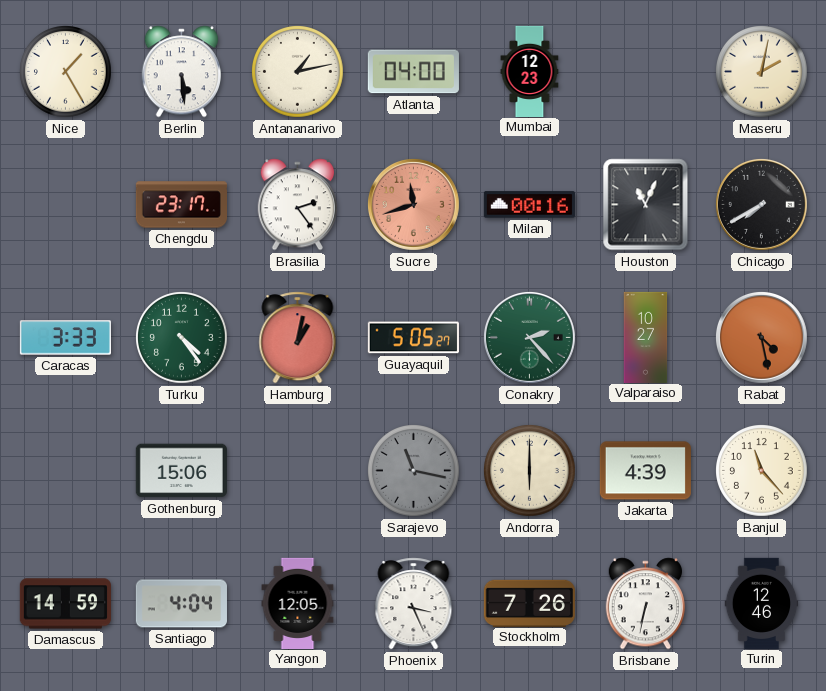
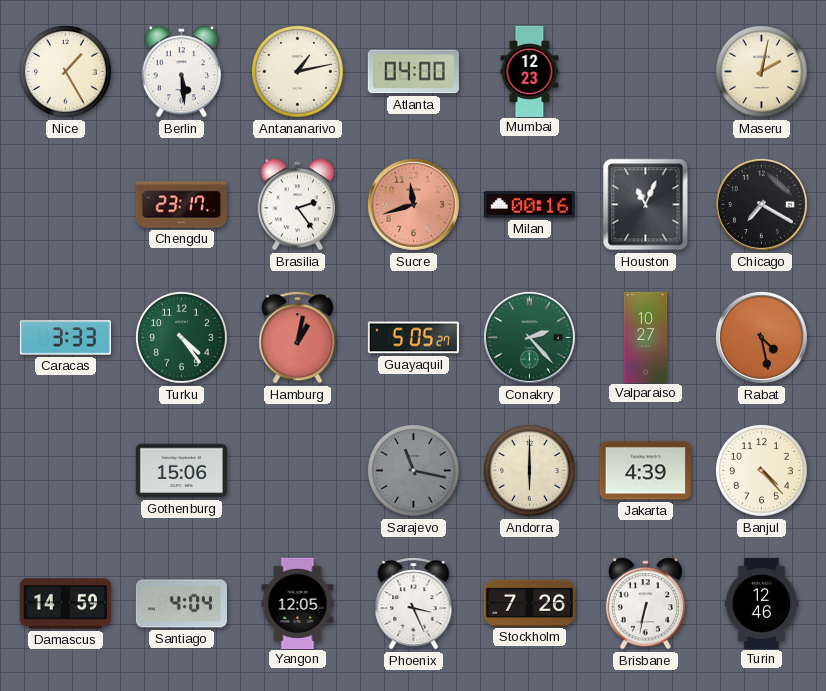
Chicago: 7:40 -> 7:20
Banjul: 11:23 -> 4:23
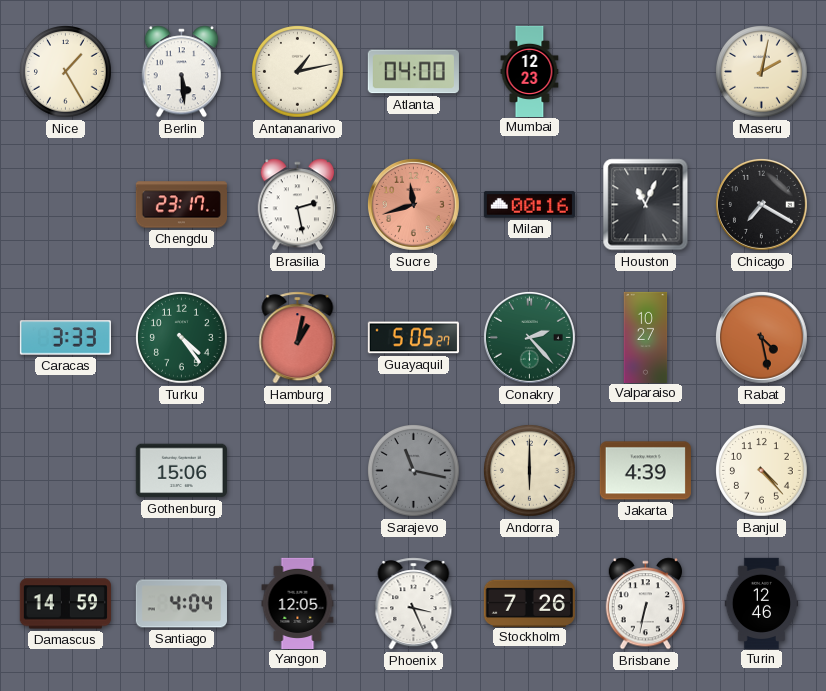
Brasilia: 2:24 -> 2:28
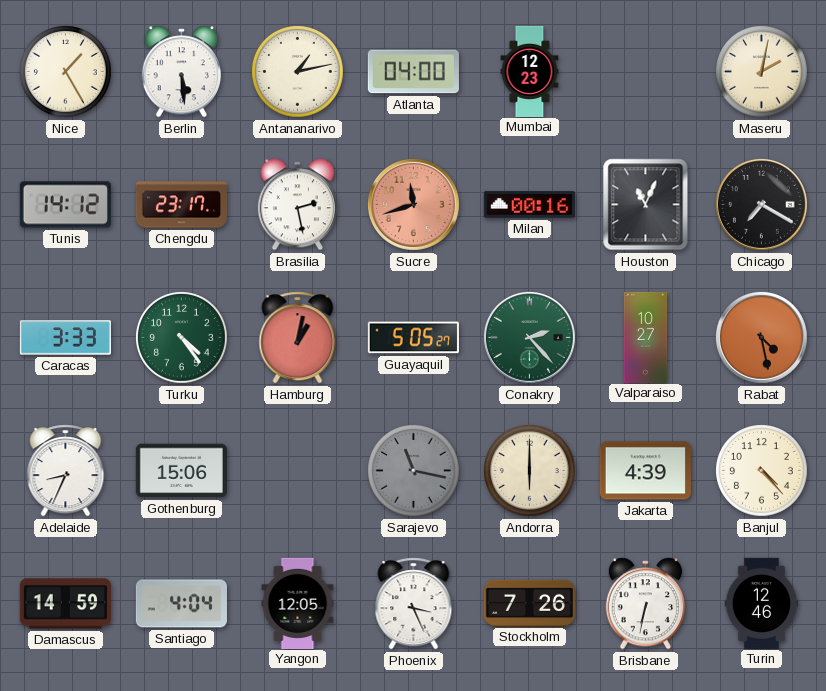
Tunis: none -> 14:12
Adelaide: none -> 8:34
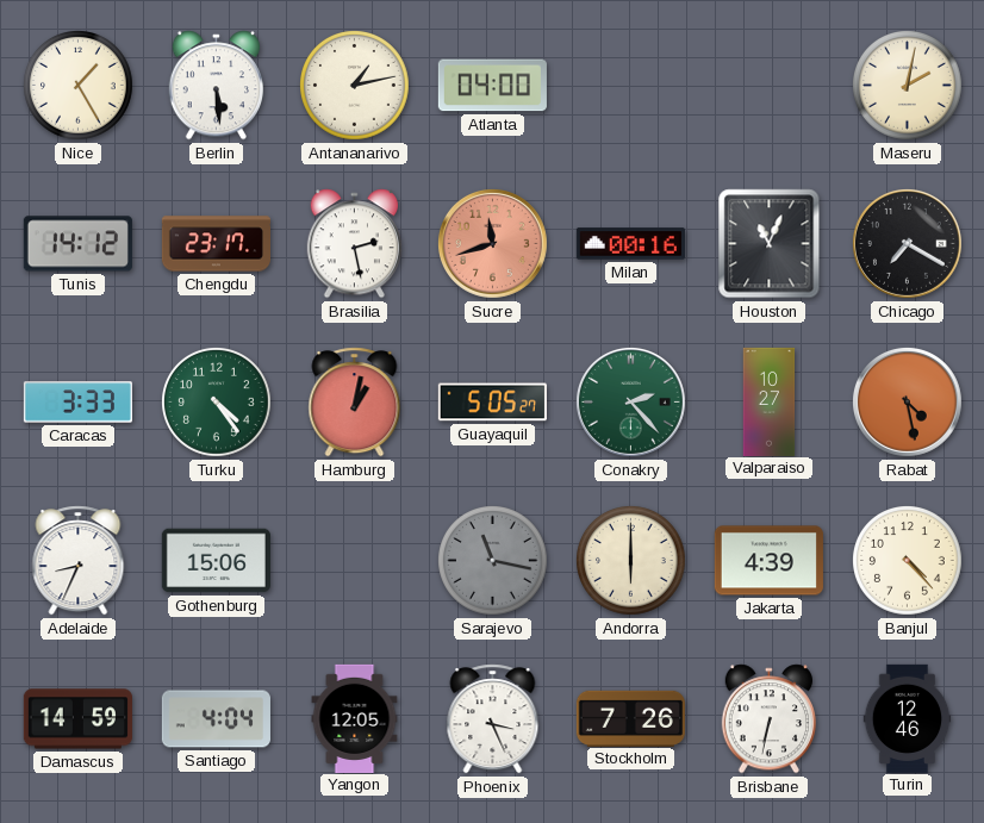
Mumbai: 12:23 -> none
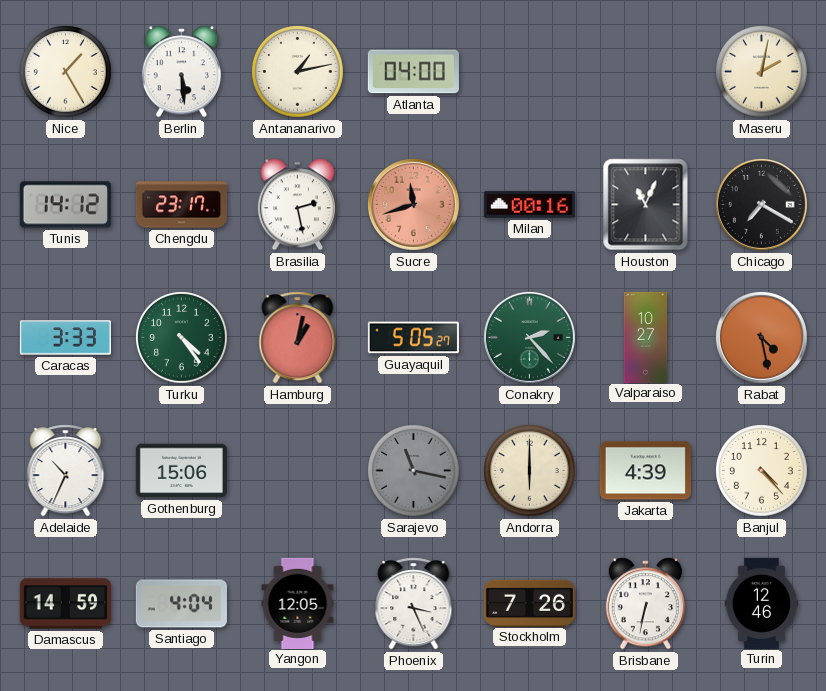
Adelaide: 8:34 -> 10:34
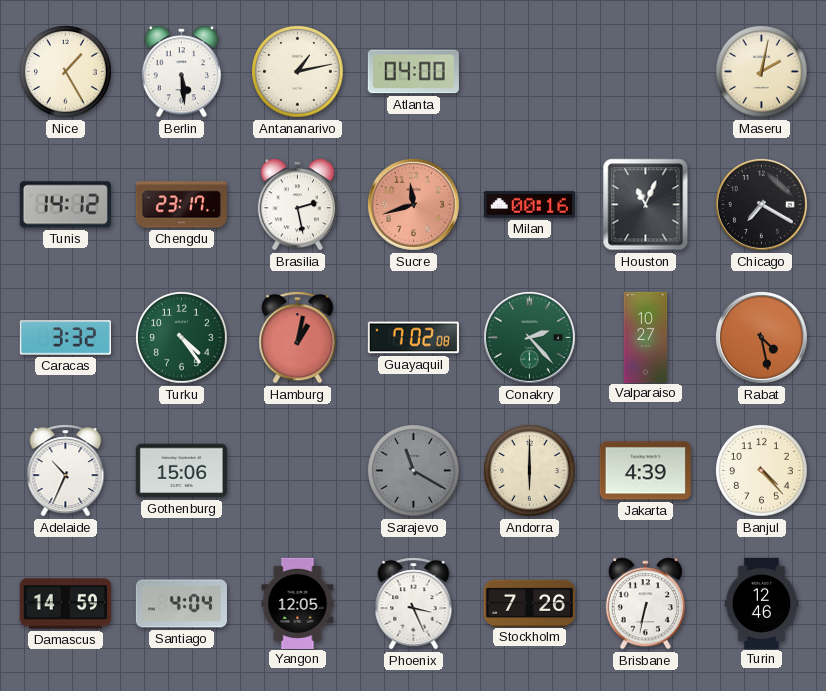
Caracas: 3:33 -> 3:32
Guayaquil: 5:05 -> 7:02
Sarajevo: 11:17 -> 11:20
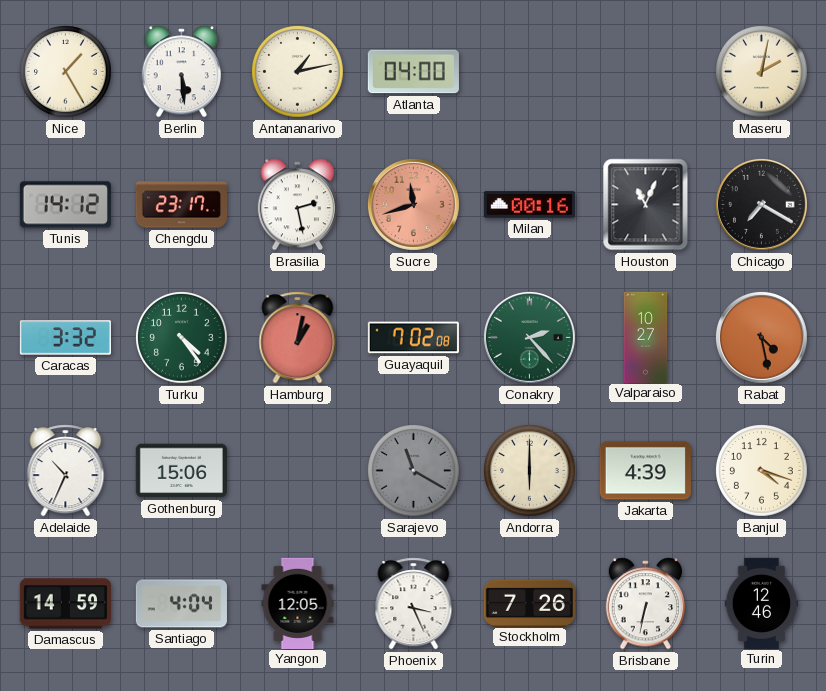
Banjul: 4:23 -> 4:18
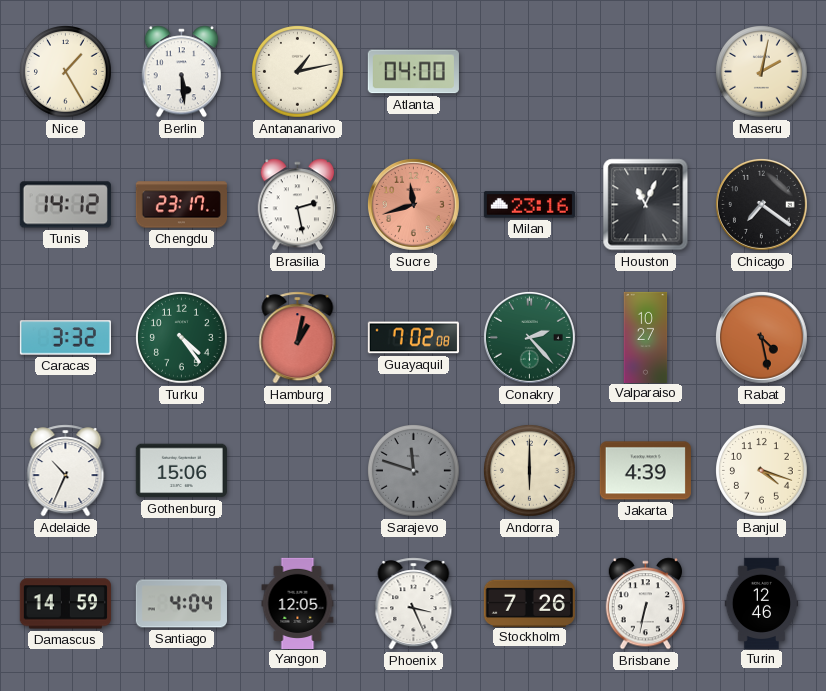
Milan: 00:16 -> 23:16
Chicago: 7:20 -> 7:21
Sarajevo: 11:20 -> 11:48
